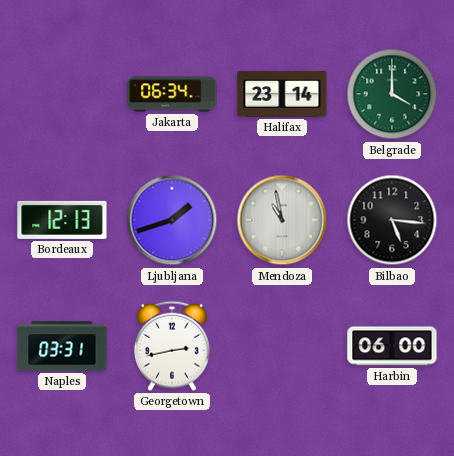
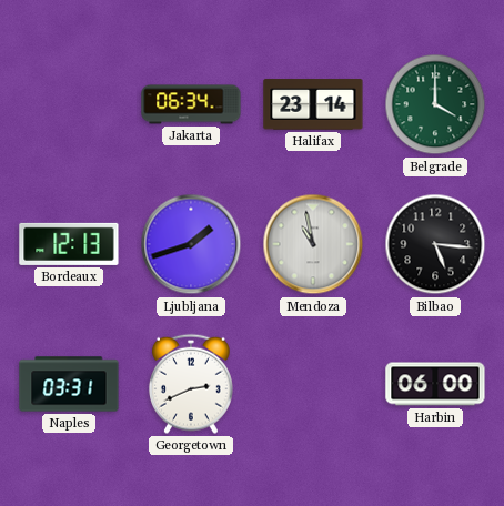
Georgetown: 2:43 -> 2:41
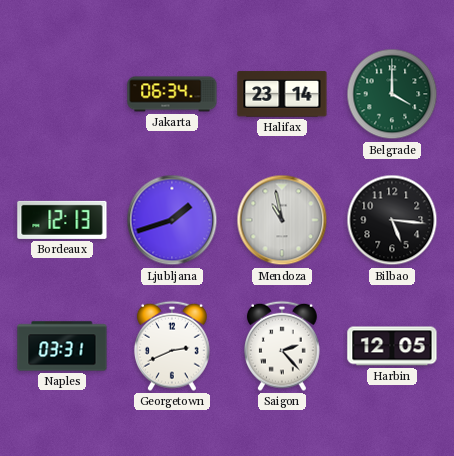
Saigon: none -> 2:23
Harbin: 06:00 -> 12:05
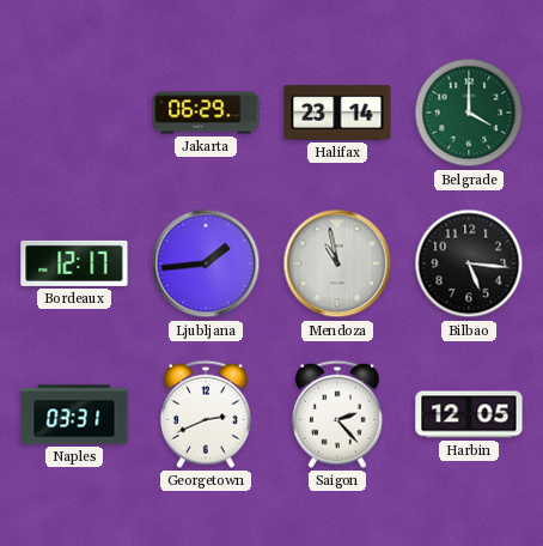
Jakarta: 06:34 -> 06:29
Bordeaux: 12:13 -> 12:17
Ljubljana: 1:42 -> 1:44
